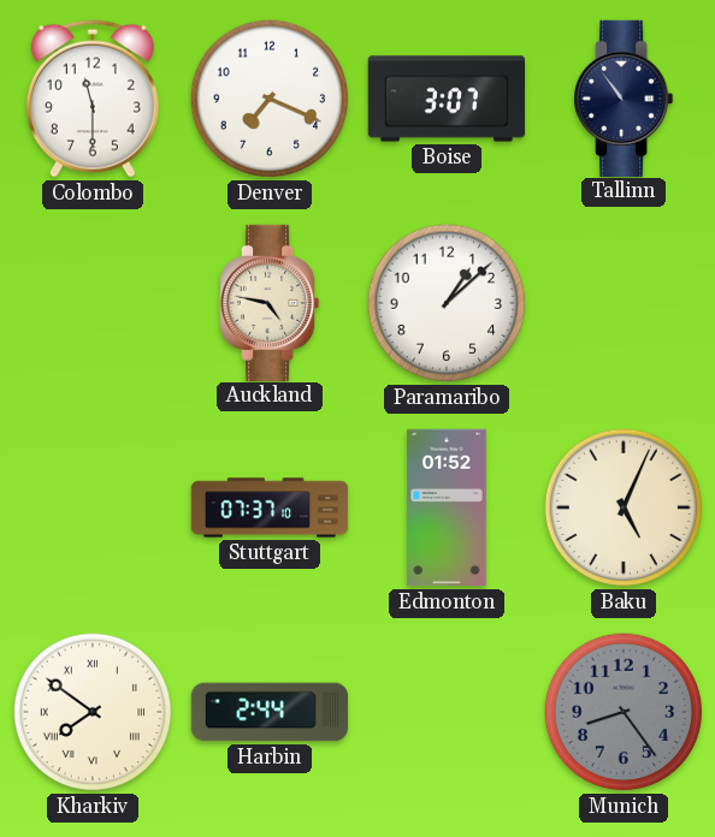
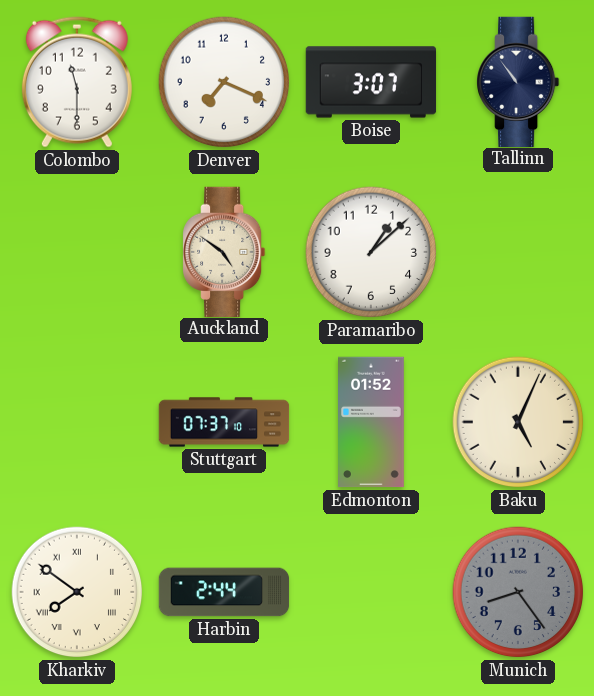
Auckland: 4:47 -> 4:51
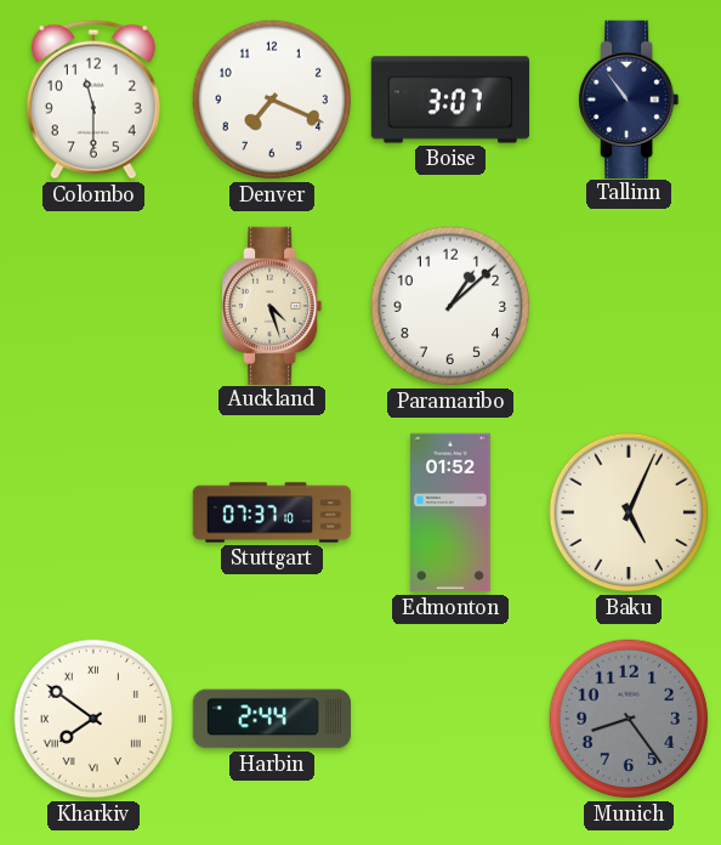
Auckland: 4:51 -> 4:27
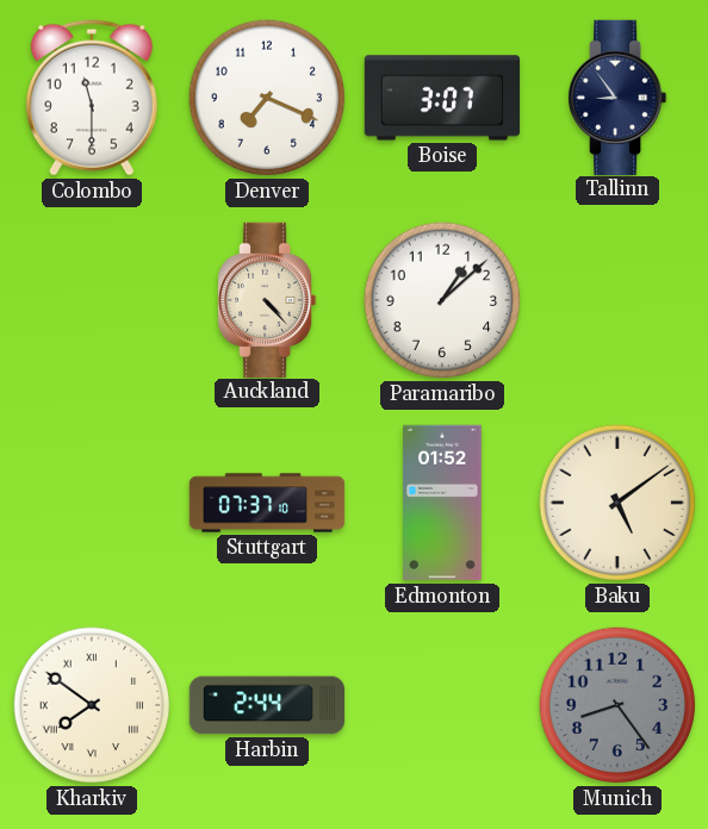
Tallinn: 10:54 -> 8:54
Auckland: 4:27 -> 4:23
Baku: 5:04 -> 5:09
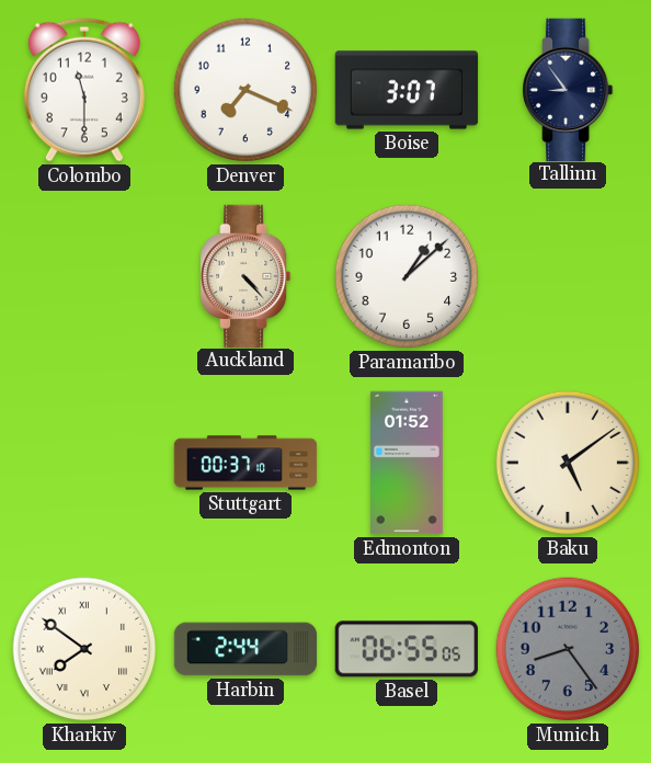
Stuttgart: 07:37 -> 00:37
Basel: none -> 06:55
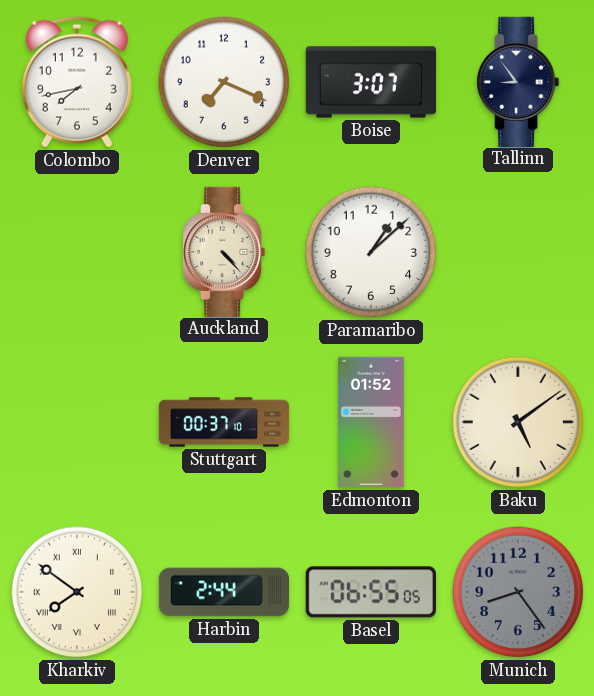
Colombo: 11:30 -> 7:43
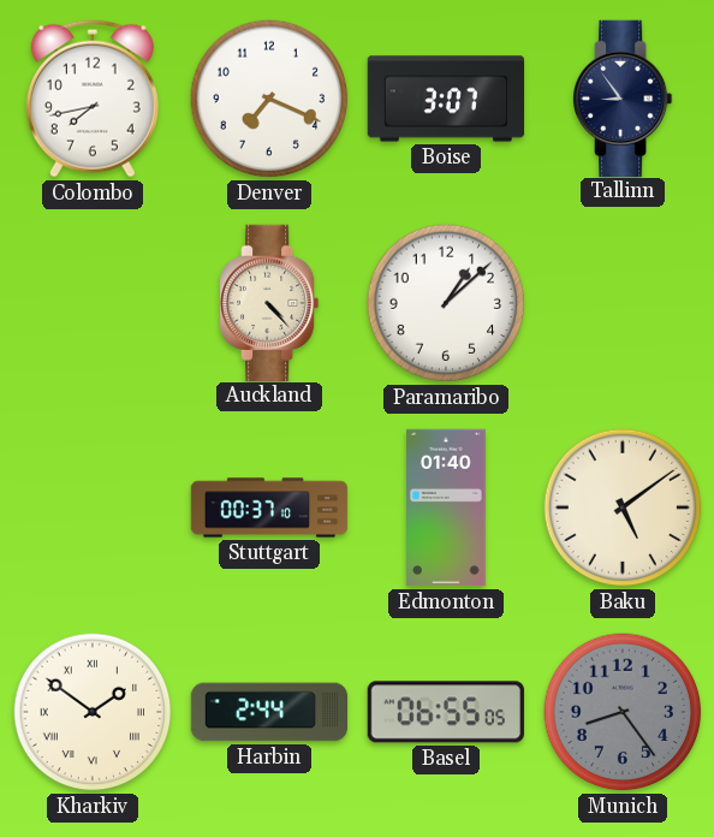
Edmonton: 01:52 -> 01:40
Kharkiv: 7:51 -> 1:51
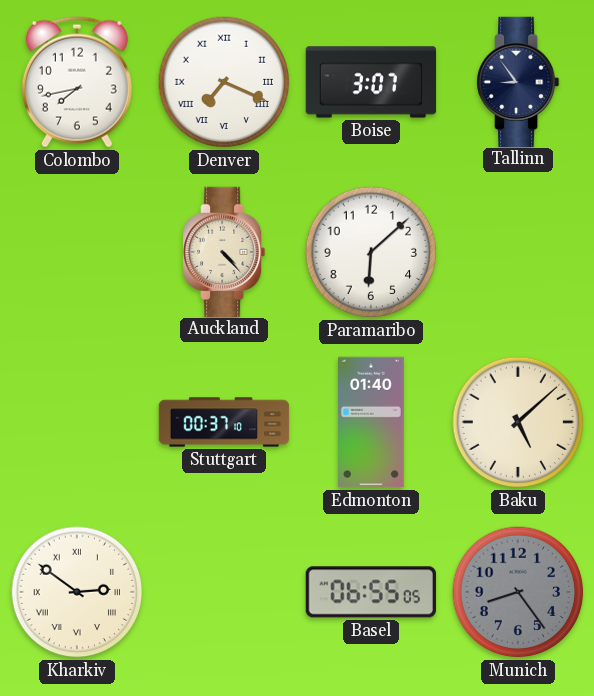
Denver numerals: Arabic -> Roman
Paramaribo: 1:08 -> 6:08
Baku: 5:09 -> 5:08
Kharkiv: 1:51 -> 2:51
Harbin: 2:44 -> none
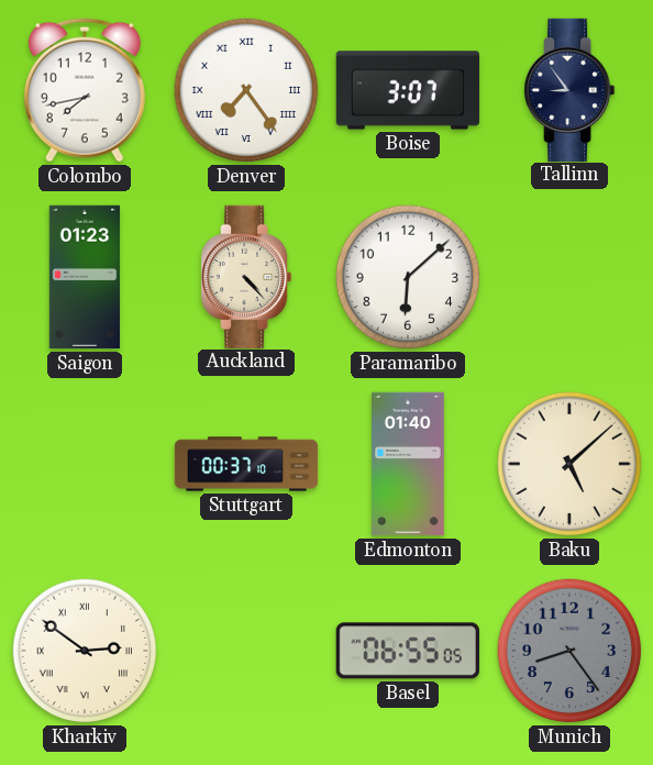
Denver: 7:19 -> 7:24
Saigon: none -> 01:23
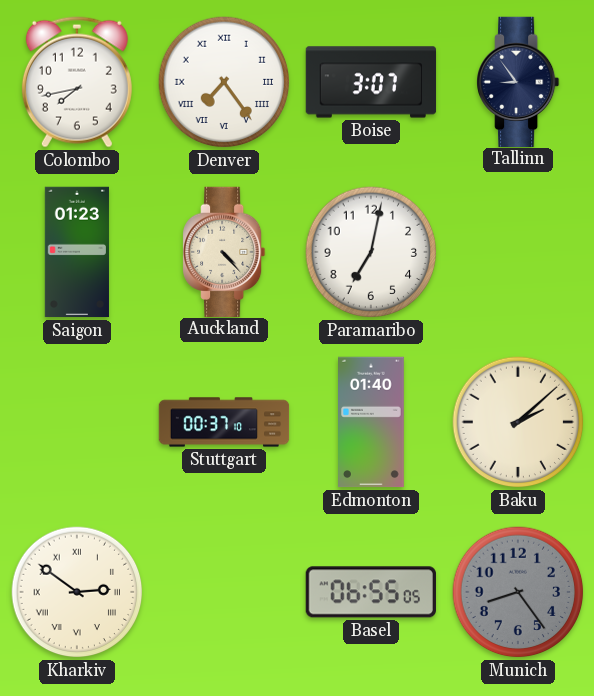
Paramaribo: 6:08 -> 7:02
Baku: 5:08 -> 2:08
